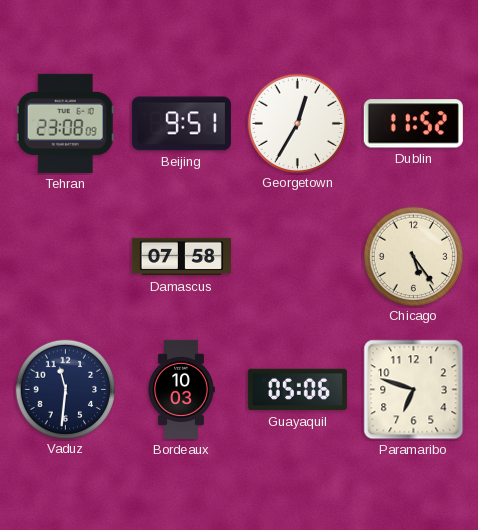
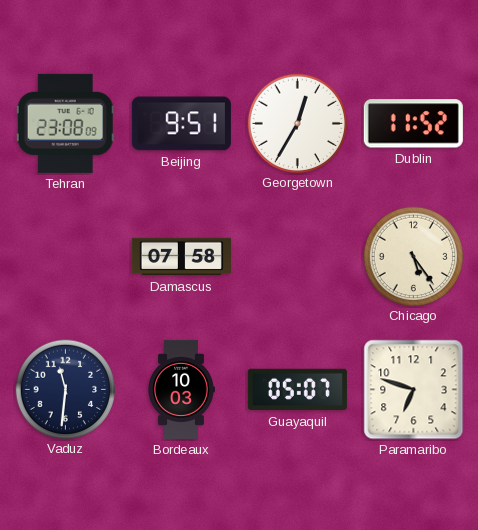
Guayaquil: 05:06 -> 05:07
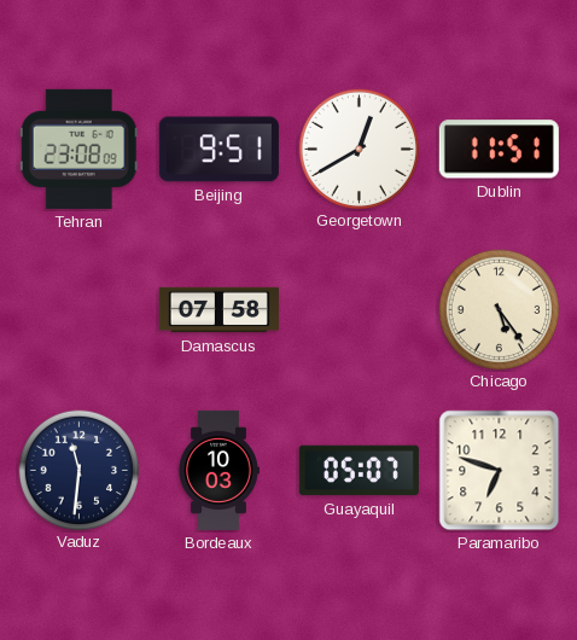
Georgetown: 12:35 -> 12:40
Dublin: 11:52 -> 11:51
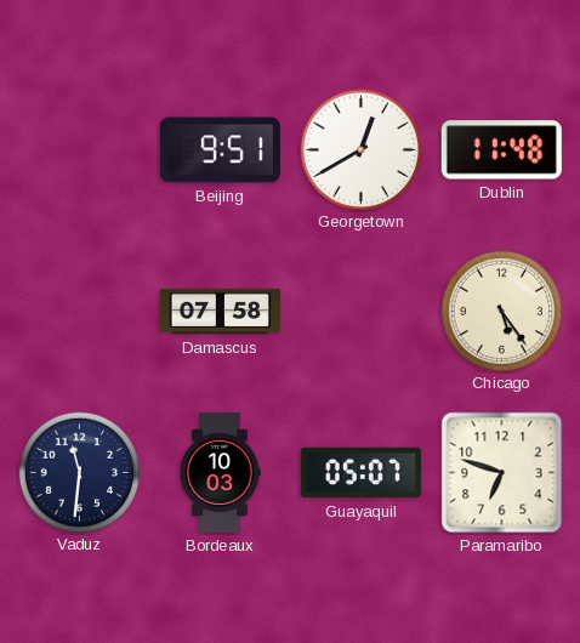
Tehran: 23:08 -> none
Dublin: 11:51 -> 11:48
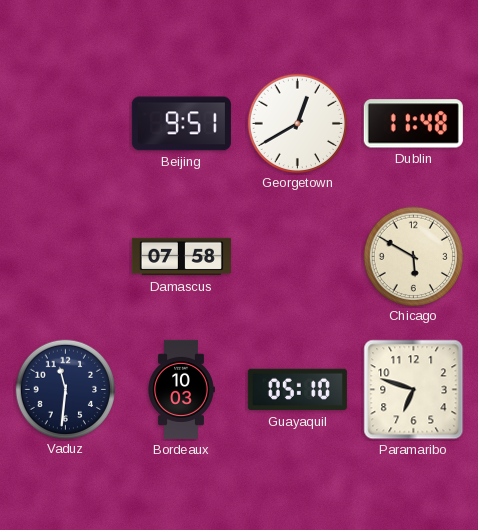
Chicago: 5:24 -> 5:50
Guayaquil: 05:07 -> 05:10
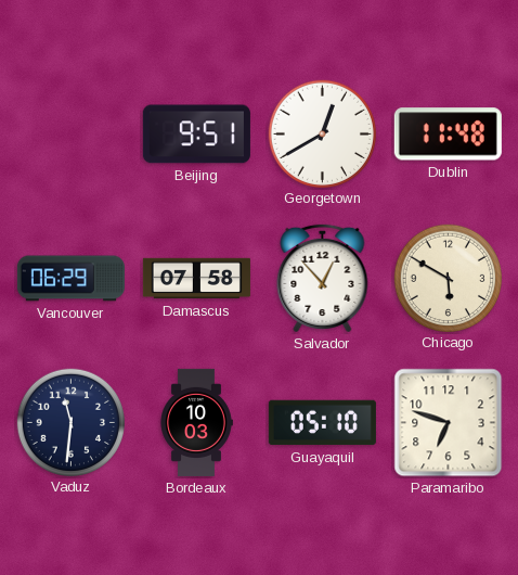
Vancouver: none -> 06:29
Salvador: none -> 12:53
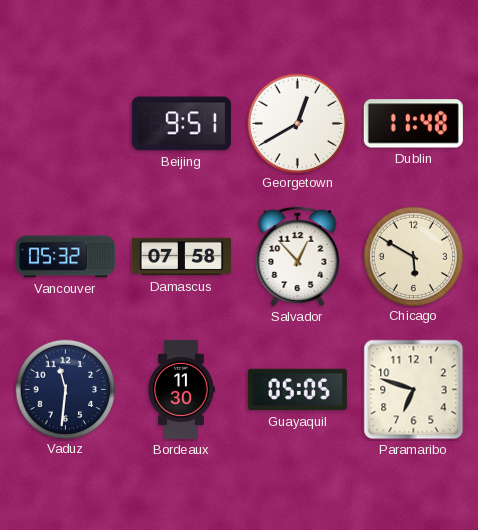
Vancouver: 06:29 -> 05:32
Bordeaux: 10:03 -> 11:30
Guayaquil: 05:10 -> 05:05
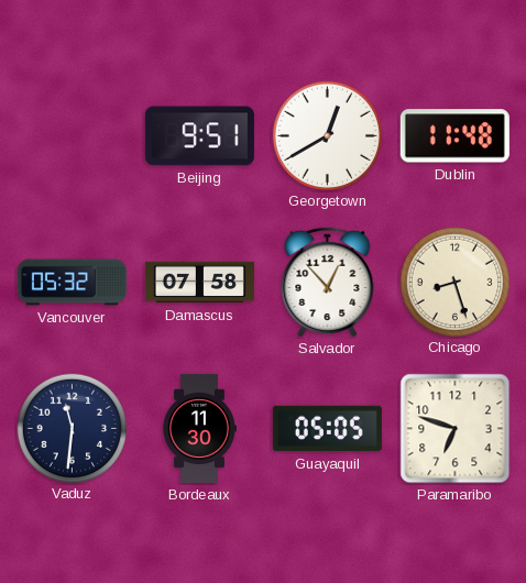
Chicago: 5:50 -> 8:27
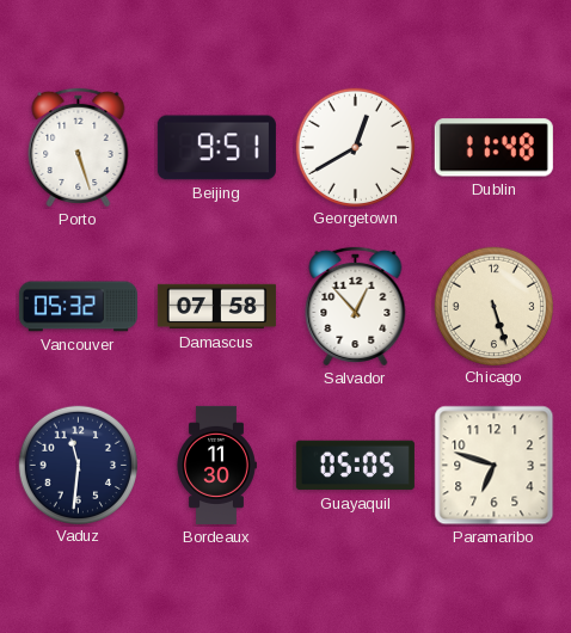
Porto: none -> 5:27
Chicago: 8:27 -> 5:27
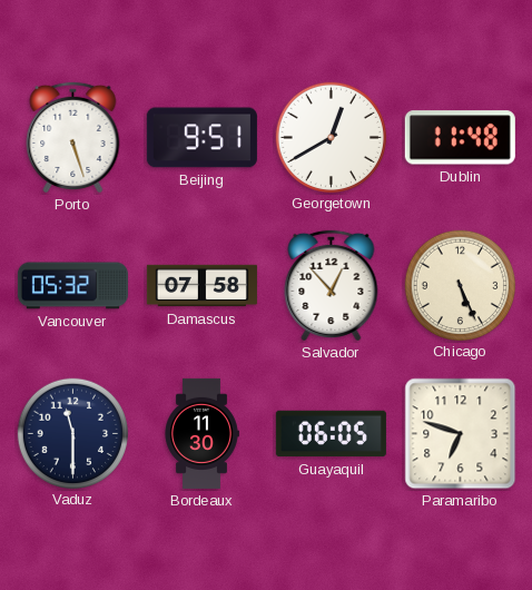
Chicago: 5:27 -> 5:26
Vaduz: 11:31 -> 11:30
Guayaquil: 05:05 -> 06:05
